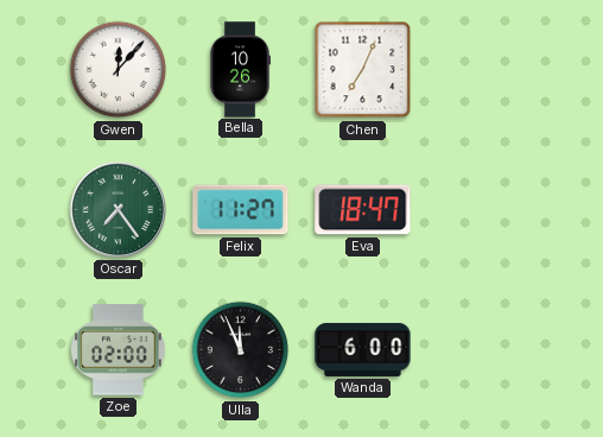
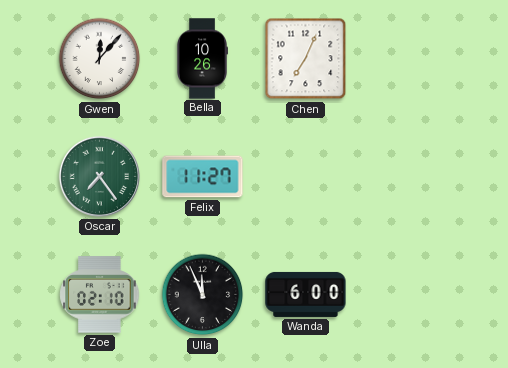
Eva: 18:47 -> none
Zoe: 02:00 -> 02:10
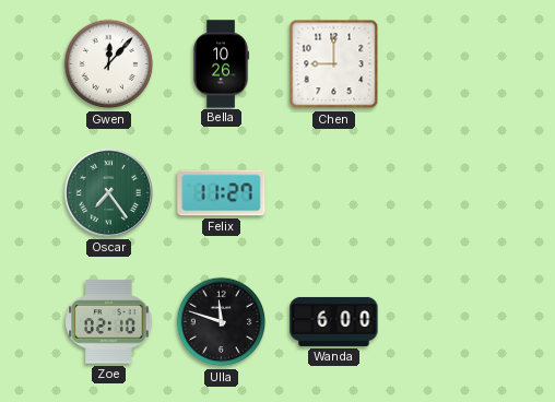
Chen: 7:04 -> 9:00
Ulla: 11:56 -> 11:48
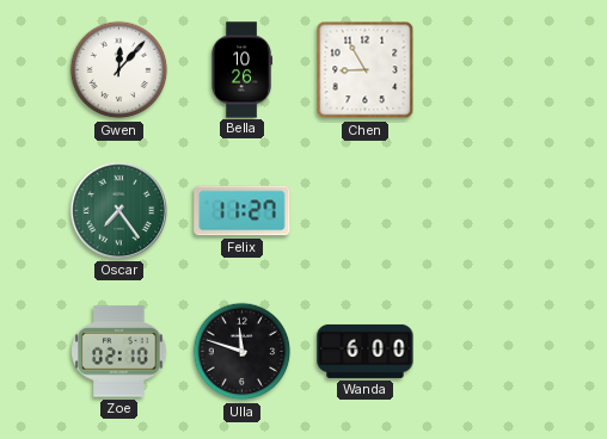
Chen: 9:00 -> 8:55
